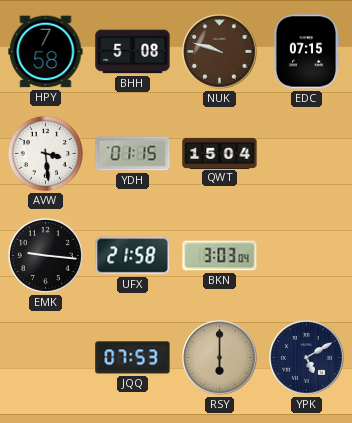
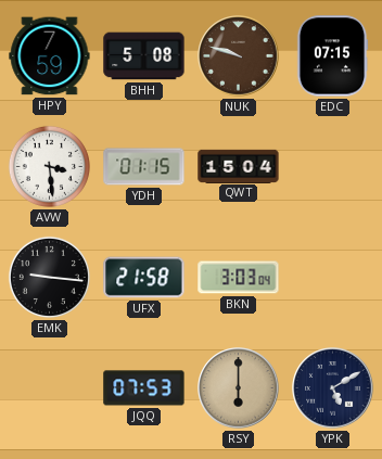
HPY: 7:58 -> 7:59
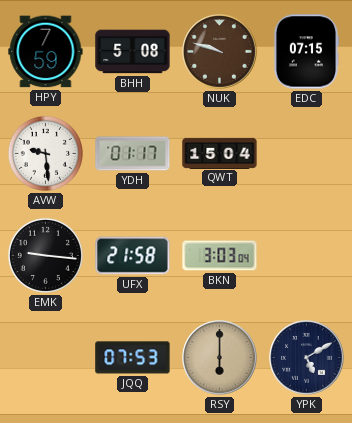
AVW: 3:29 -> 9:29
YDH: 01:15 -> 01:17
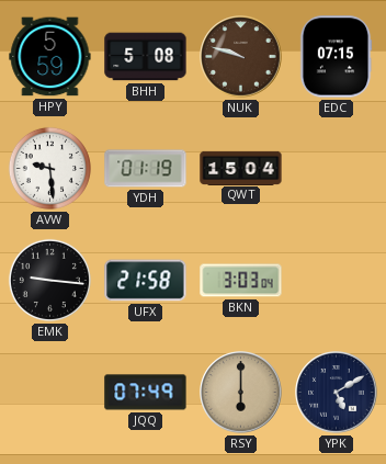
HPY: 7:59 -> 5:59
YDH: 01:17 -> 01:19
JQQ: 07:53 -> 07:49
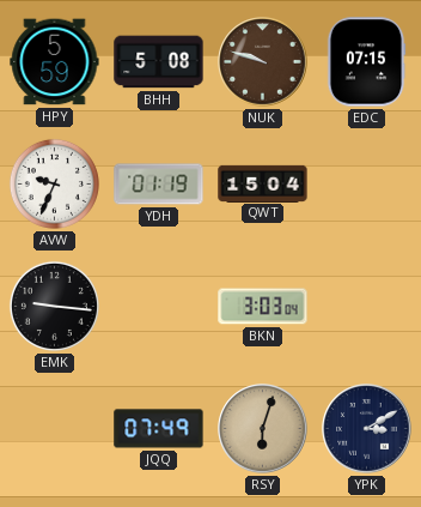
AVW: 9:29 -> 9:34
UFX: 21:58 -> none
RSY: 6:00 -> 6:03
YPK: 5:10 -> 3:10
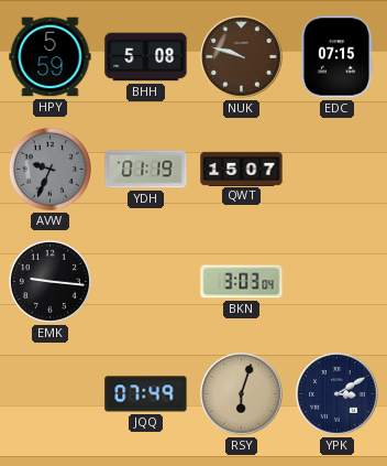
AVW dial: white -> grey
QWT: 15:04 -> 15:07
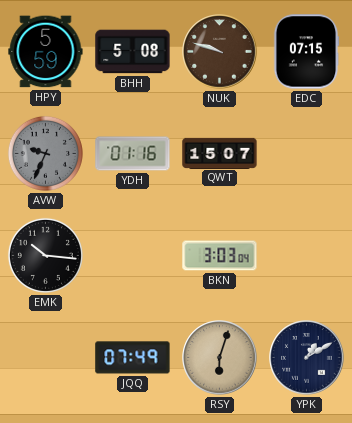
YDH: 01:19 -> 01:16
EMK: 9:16 -> 10:16
YPK: 3:10 -> 1:10
